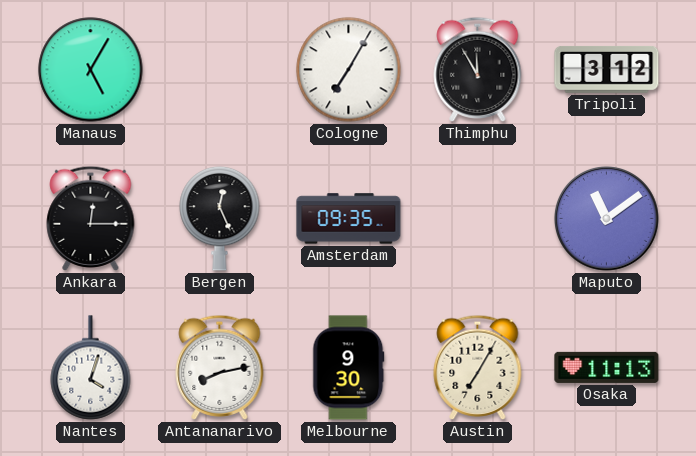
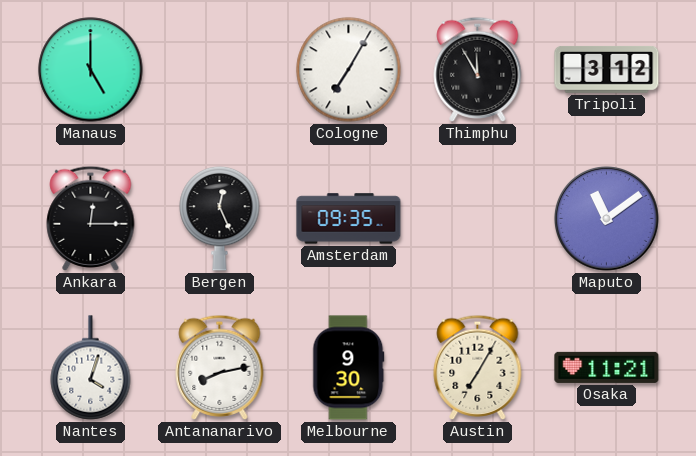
Manaus: 5:05 -> 5:00
Osaka: 11:13 -> 11:21
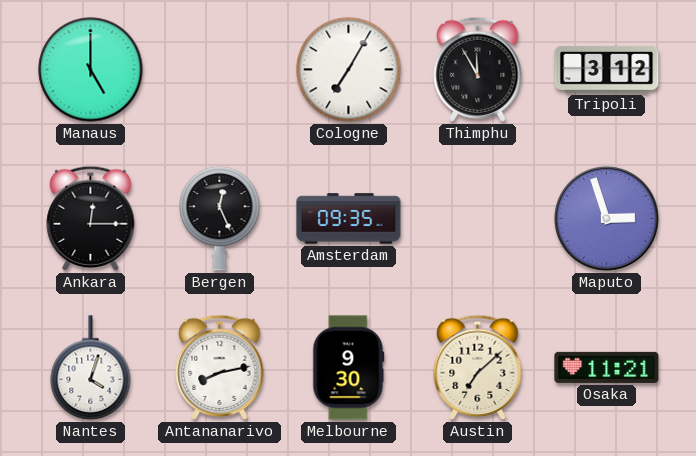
Maputo: 11:09 -> 2:57
Austin: 7:05 -> 7:08
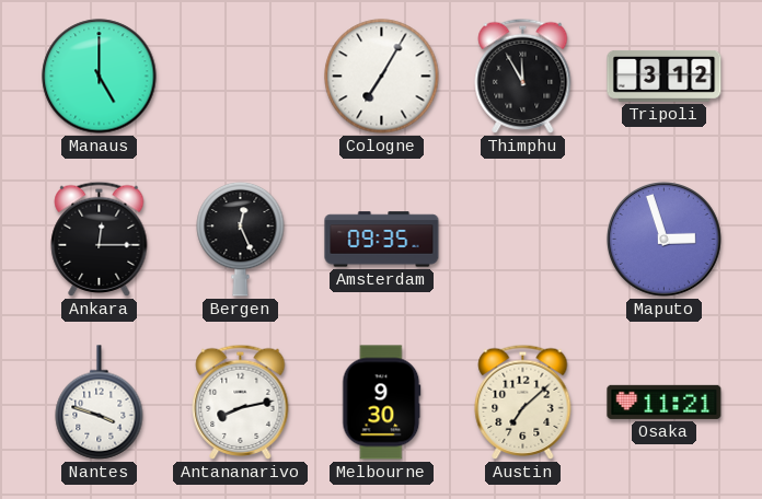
Nantes: 4:03 -> 3:48
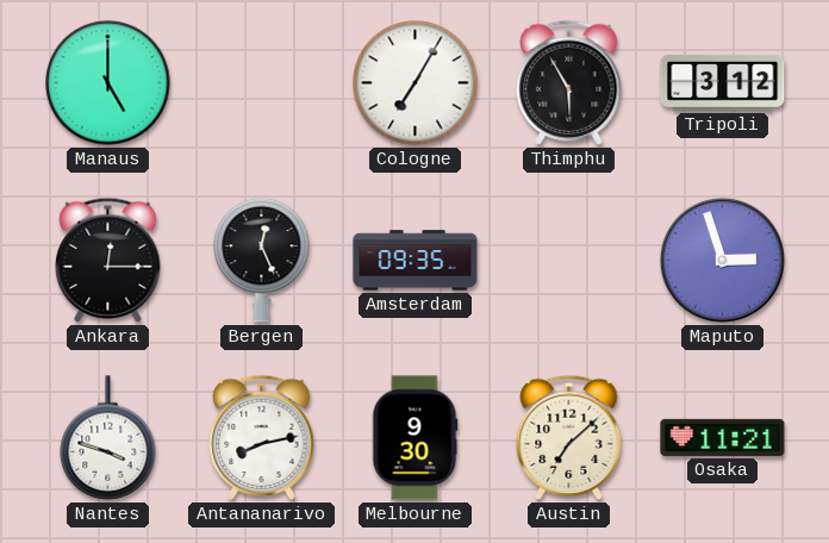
Thimphu: 11:55 -> 5:55
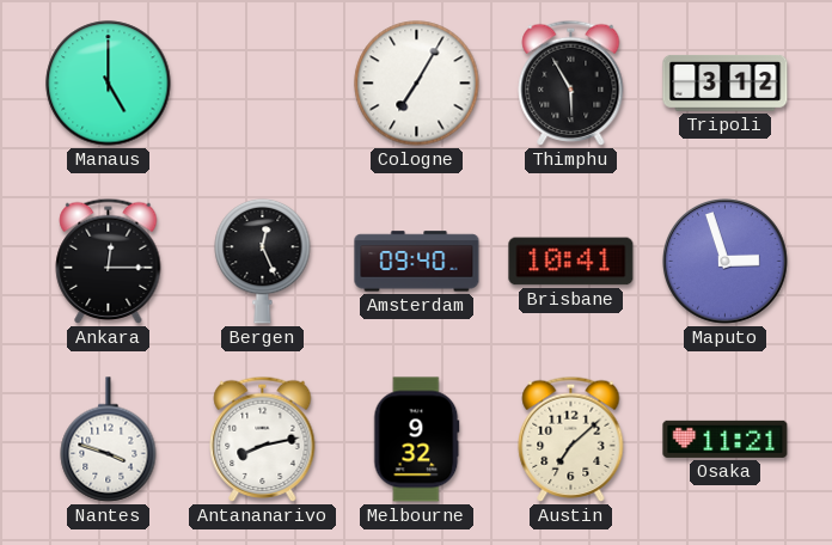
Amsterdam: 09:35 -> 09:40
Brisbane: none -> 10:41
Melbourne: 9:30 -> 9:32
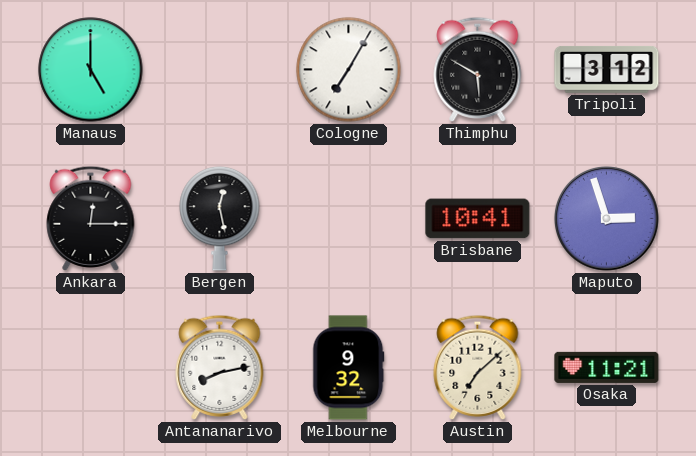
Thimphu: 5:55 -> 5:50
Bergen: 12:26 -> 12:28
Amsterdam: 09:40 -> none
Nantes: 3:48 -> none
